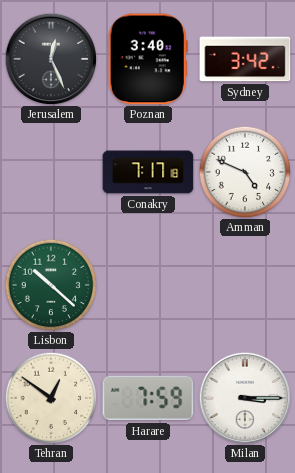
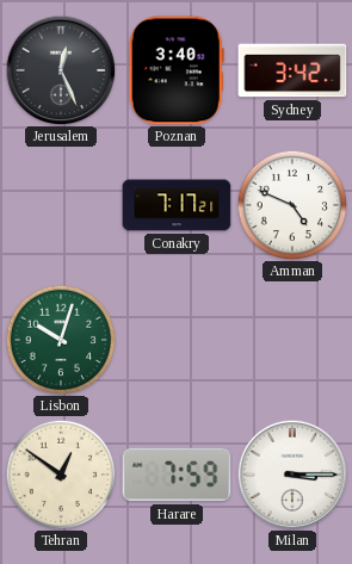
Conakry: 7:17:18 -> 7:17:21
Lisbon: 10:22 -> 10:03
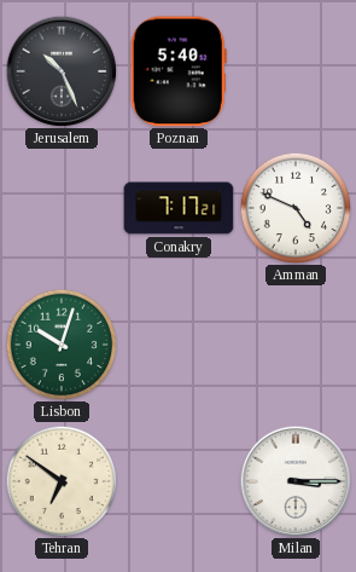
Jerusalem: 12:26 -> 10:26
Poznan: 3:40 -> 5:40
Sydney: 3:42 -> none
Tehran: 12:51 -> 6:51
Harare: 7:59 -> none
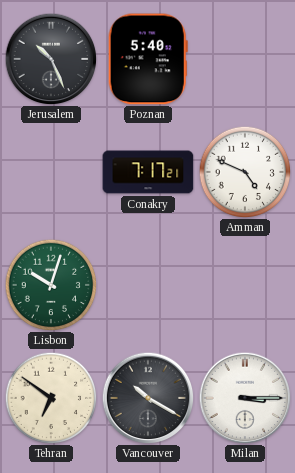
Vancouver: none -> 10:20
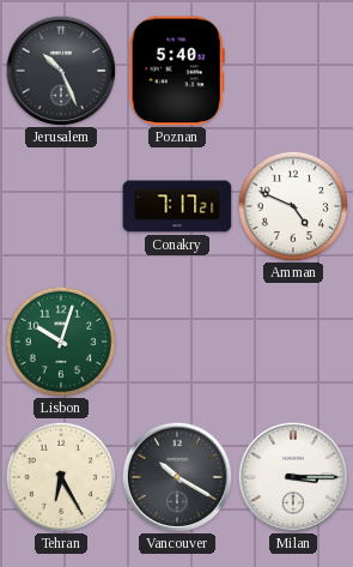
Tehran: 6:51 -> 6:25
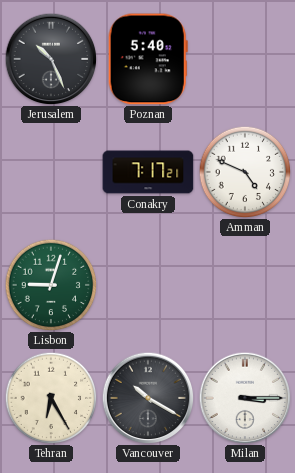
Lisbon: 10:03 -> 9:03
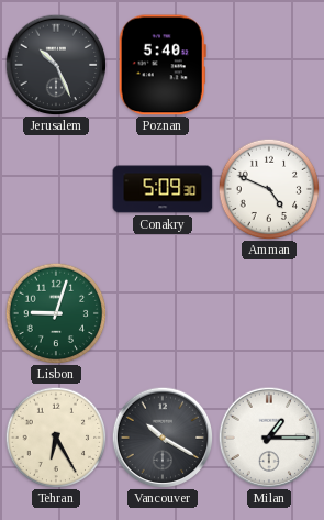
Conakry: 7:17 -> 5:09
Milan: 3:15 -> 1:15
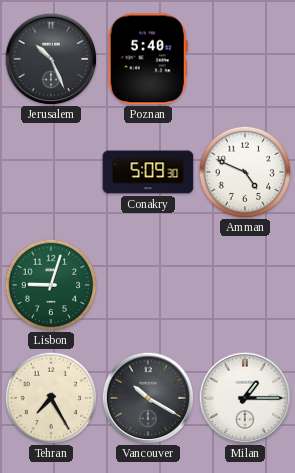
Tehran: 6:25 -> 7:25
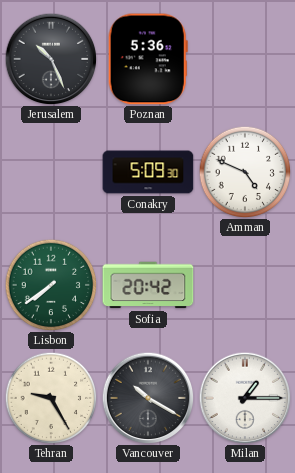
Poznan: 5:40 -> 5:36
Lisbon: 9:03 -> 7:39
Sofia: none -> 20:42
Tehran: 7:25 -> 9:25
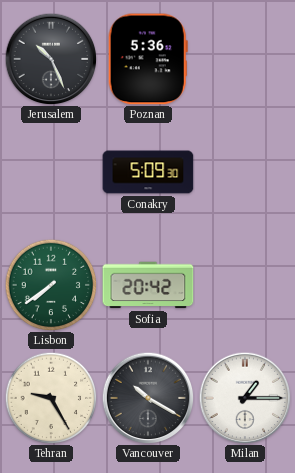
Amman: 4:49 -> none
